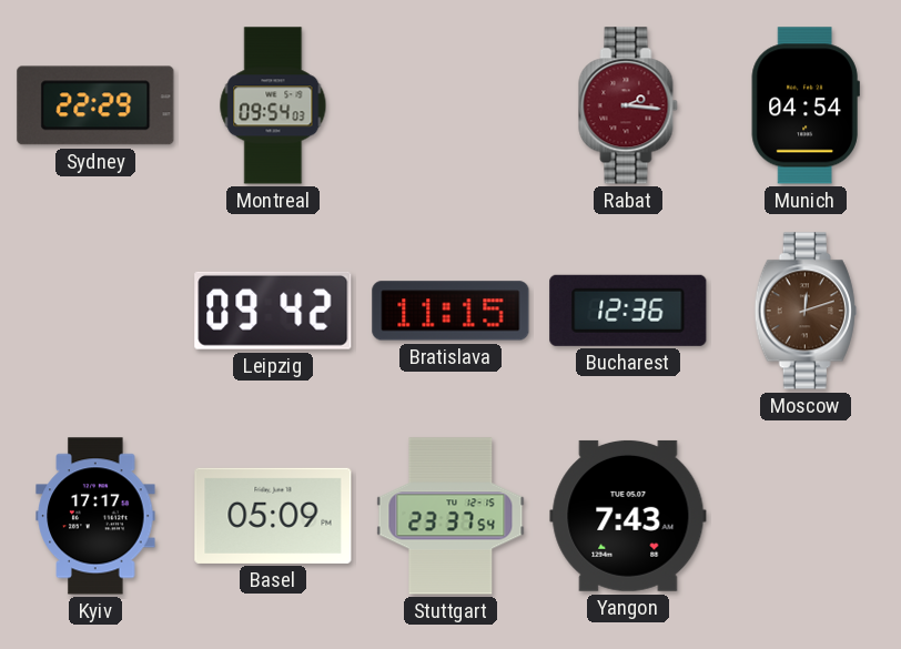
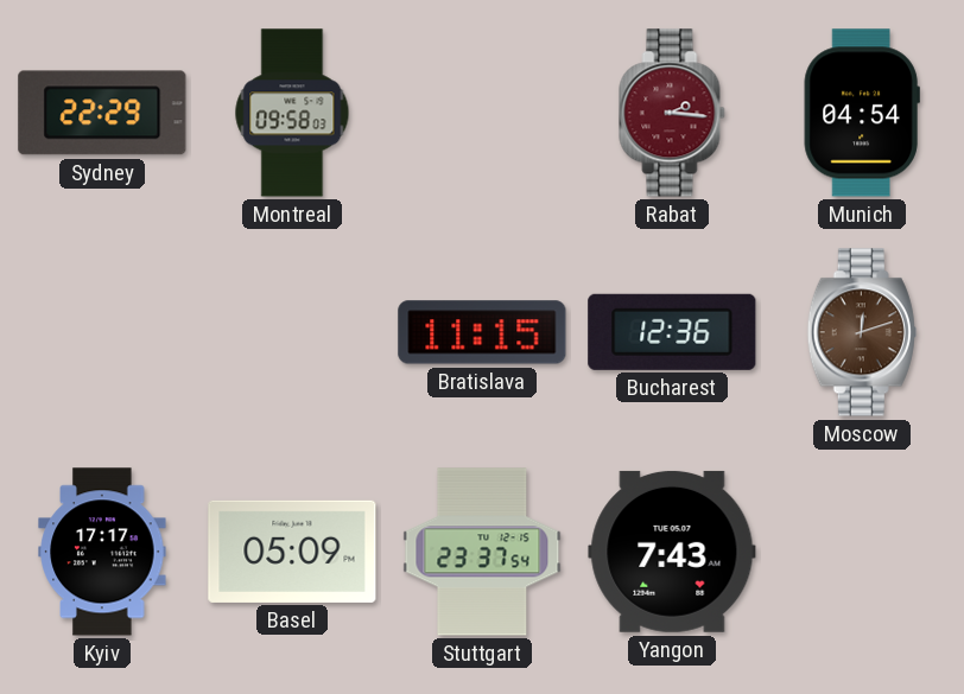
Montreal: 09:54 -> 09:58
Leipzig: 09:42 -> none
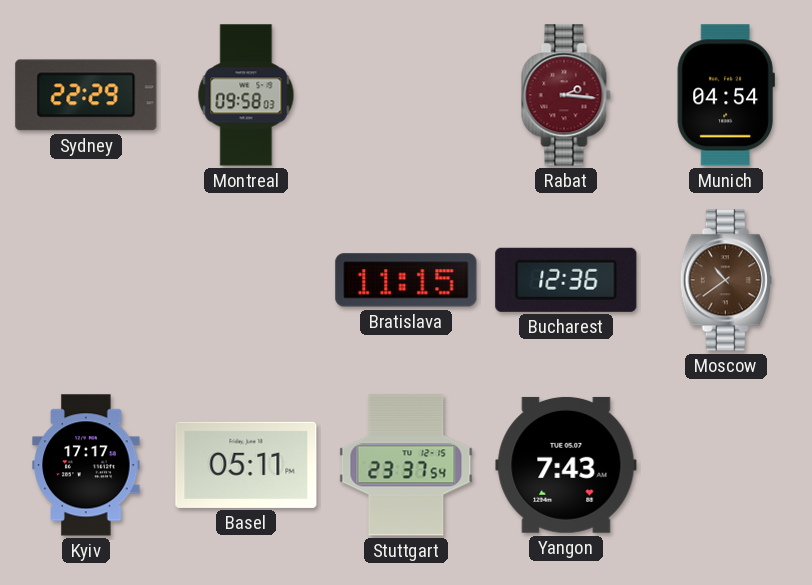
Moscow: 12:12 -> 10:39
Basel: 05:09 -> 05:11
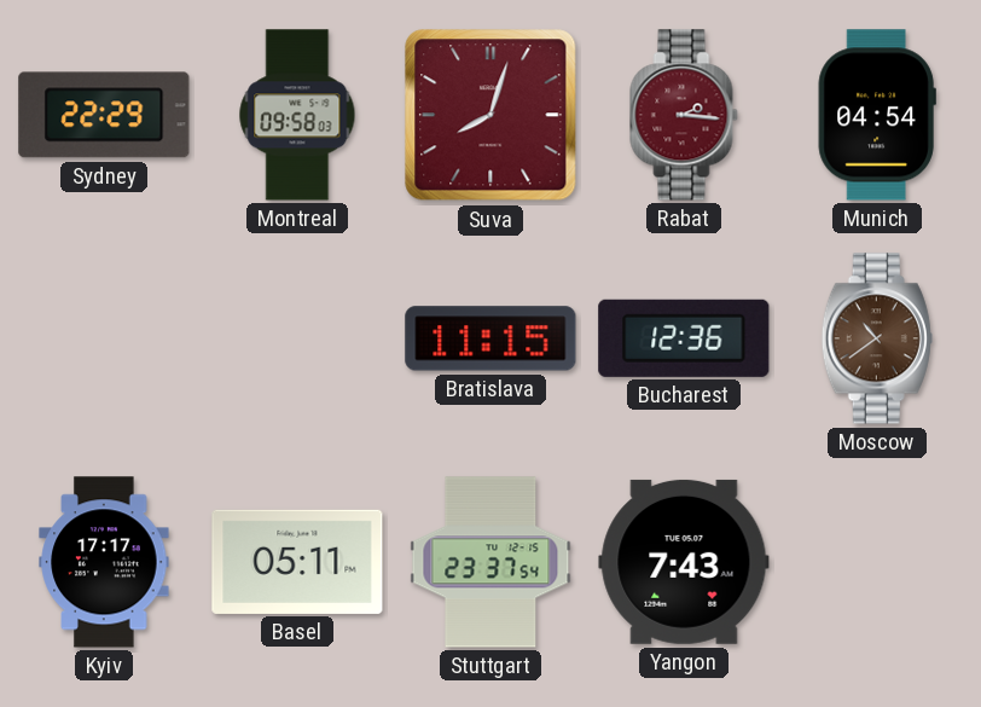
Suva: none -> 8:03
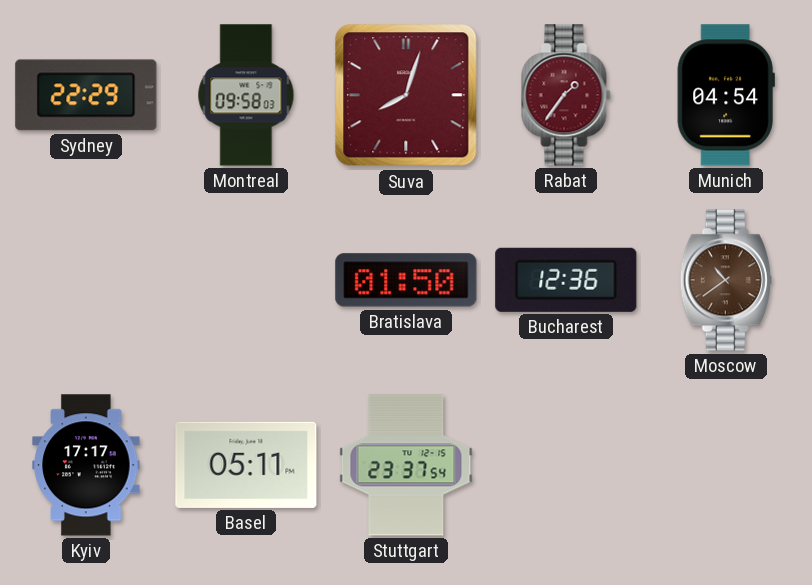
Rabat: 2:16 -> 1:36
Bratislava: 11:15 -> 01:50
Yangon: 7:43 -> none
